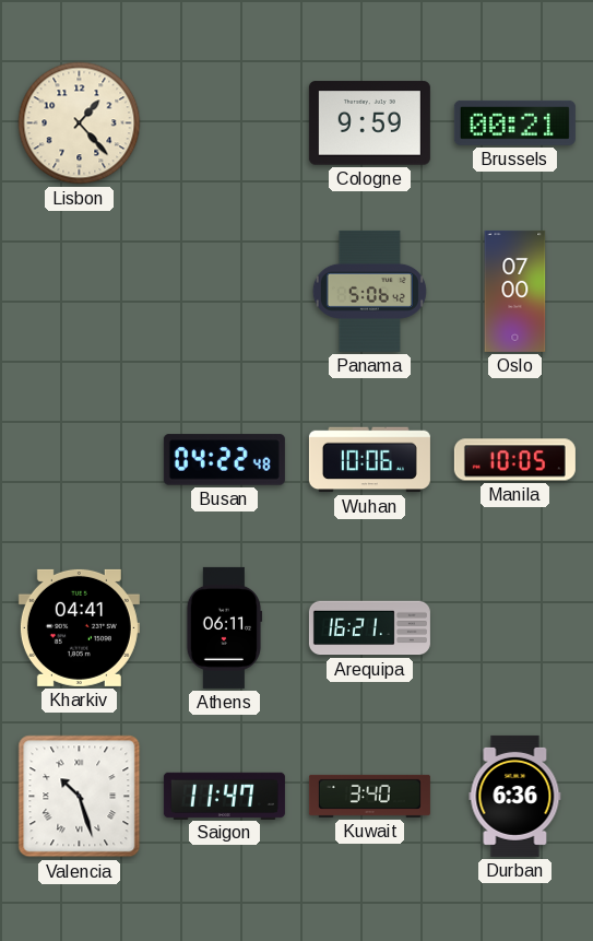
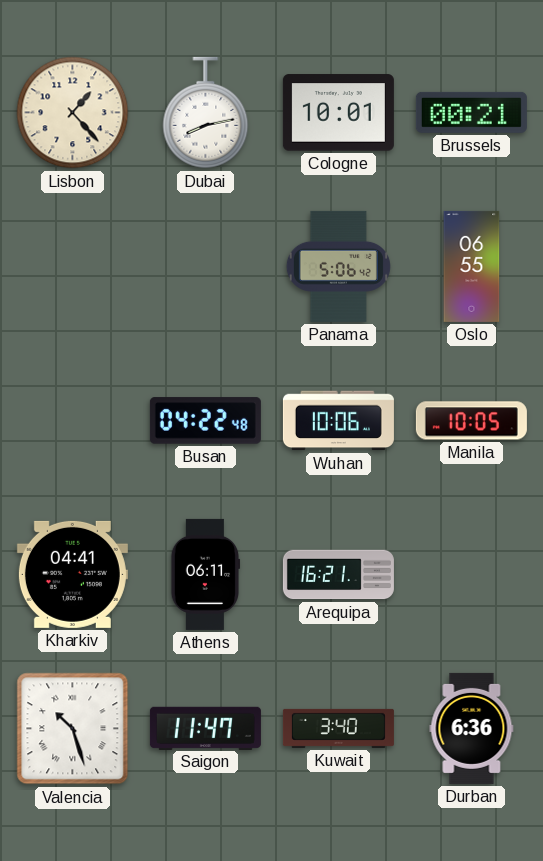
Dubai: none -> 8:13
Cologne: 9:59 -> 10:01
Oslo: 07:00 -> 06:55
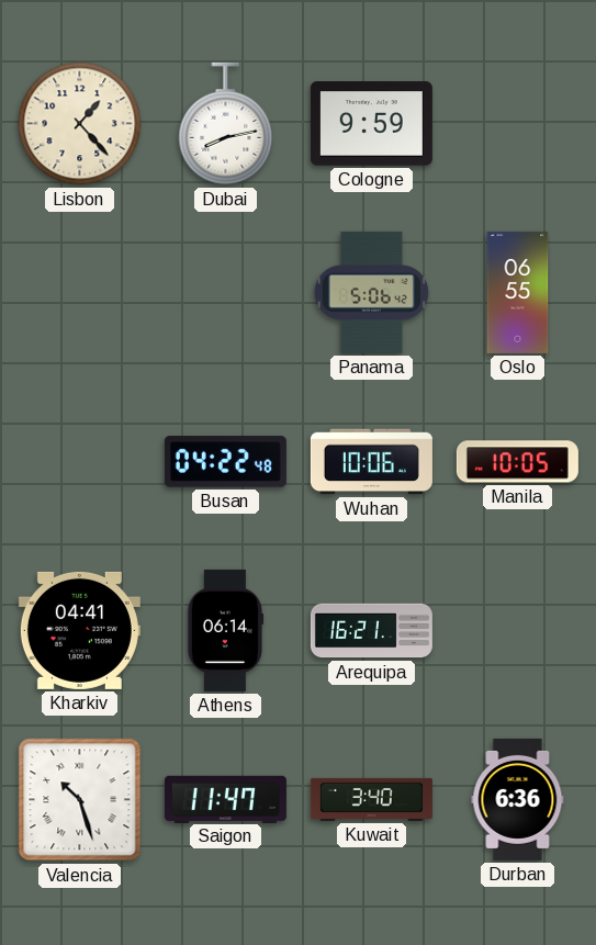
Cologne: 10:01 -> 9:59
Brussels: 00:21 -> none
Athens: 06:11 -> 06:14
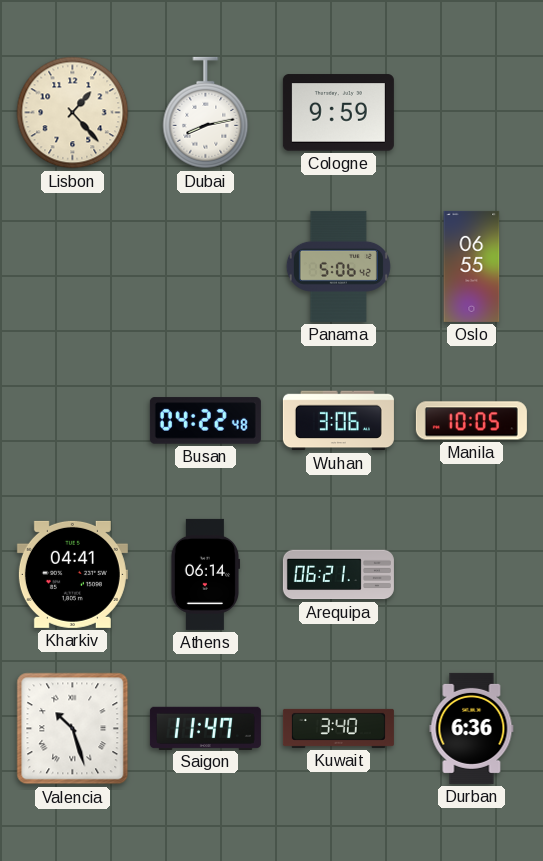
Wuhan: 10:06 -> 3:06
Arequipa: 16:21 -> 06:21
